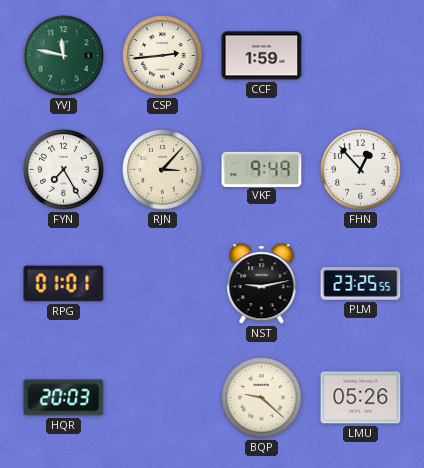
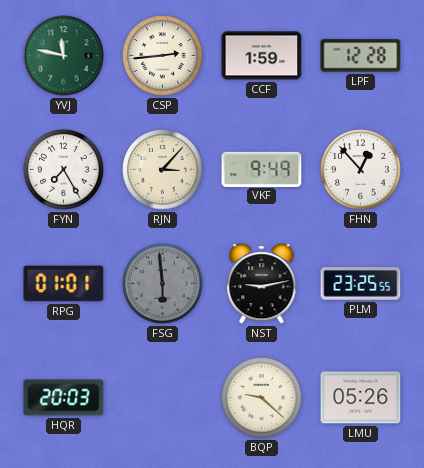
LPF: none -> 12:28
FSG: none -> 5:59
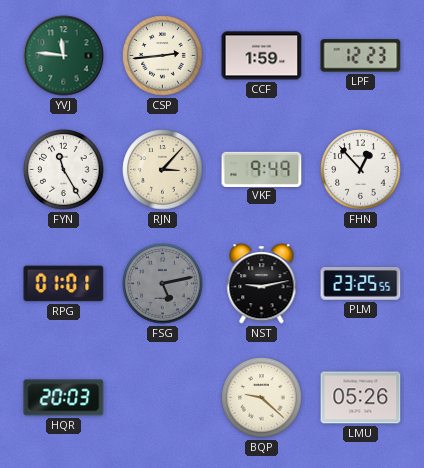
YVJ: 11:47 -> 11:46
LPF: 12:28 -> 12:23
FYN: 7:25 -> 11:25
FSG: 5:59 -> 5:13
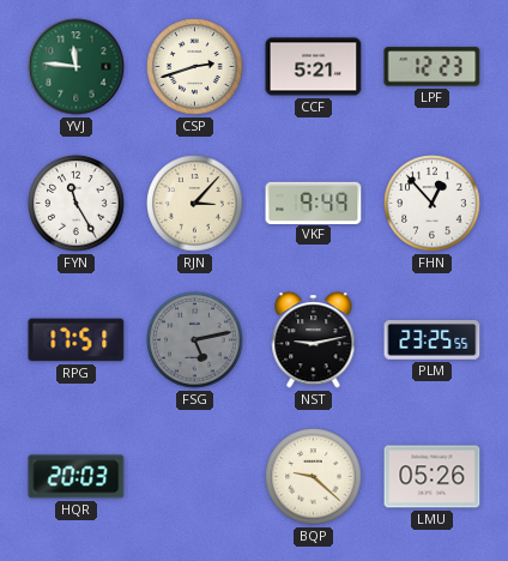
CSP: 2:44 -> 2:42
CCF: 1:59 -> 5:21
RPG: 01:01 -> 17:51
